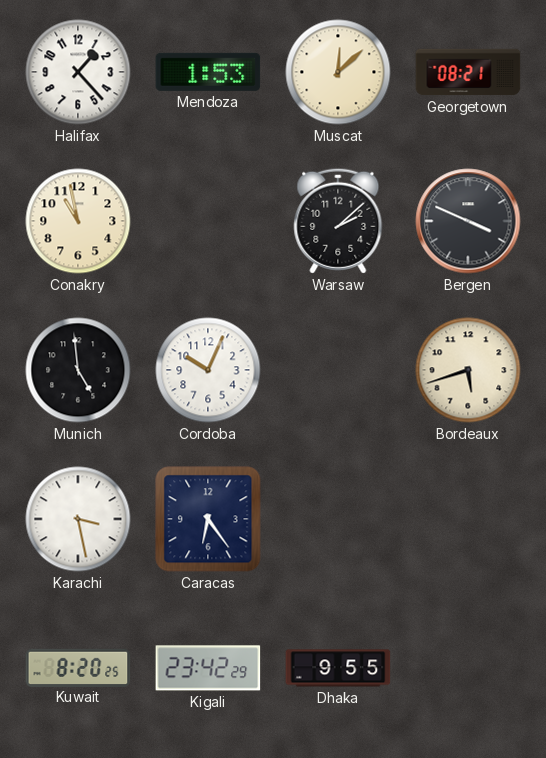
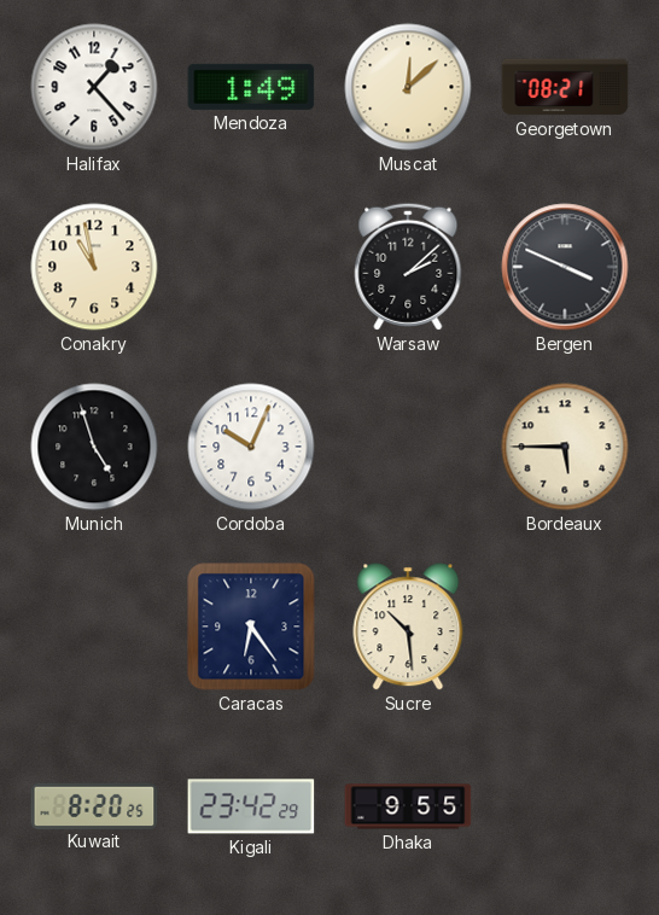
Mendoza: 1:53 -> 1:49
Munich: 4:59 -> 4:57
Bordeaux: 5:42 -> 5:45
Karachi: 3:28 -> none
Sucre: none -> 10:29
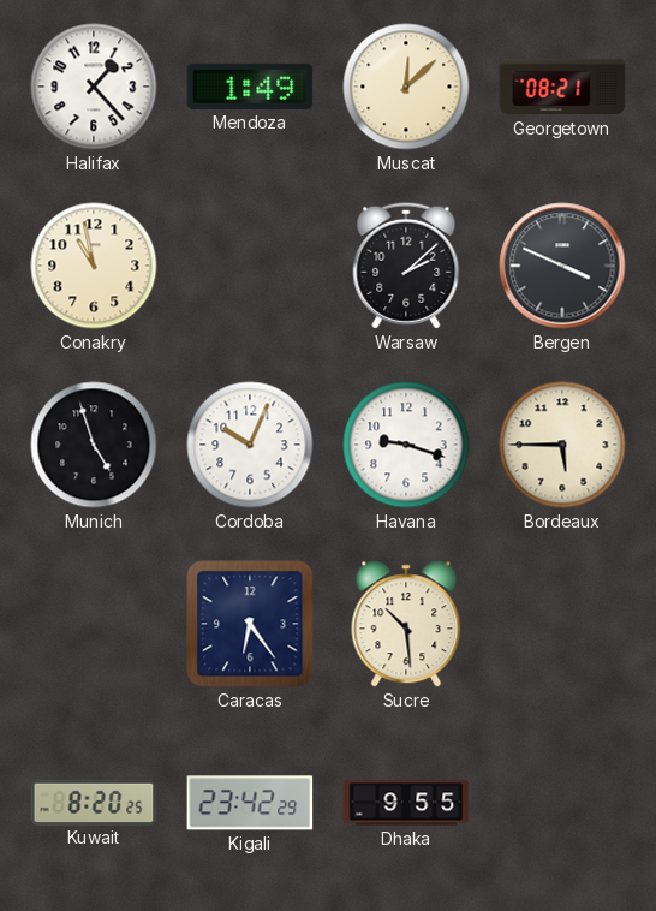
Havana: none -> 9:18
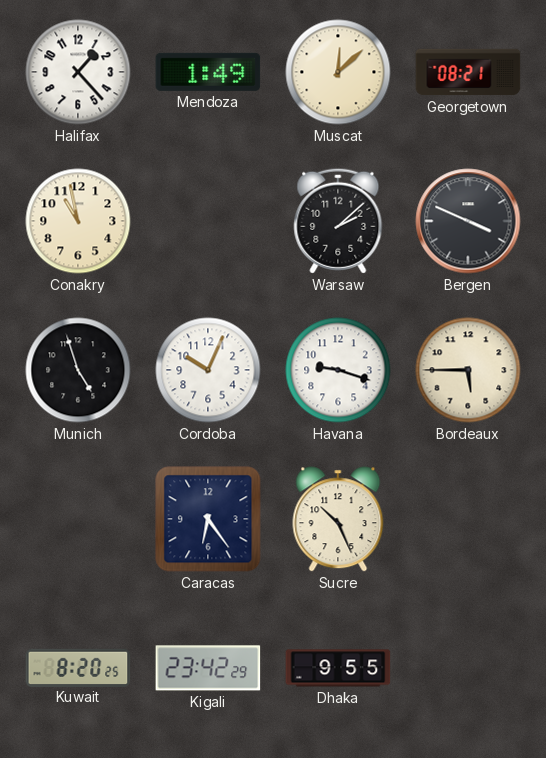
Sucre: 10:29 -> 10:26
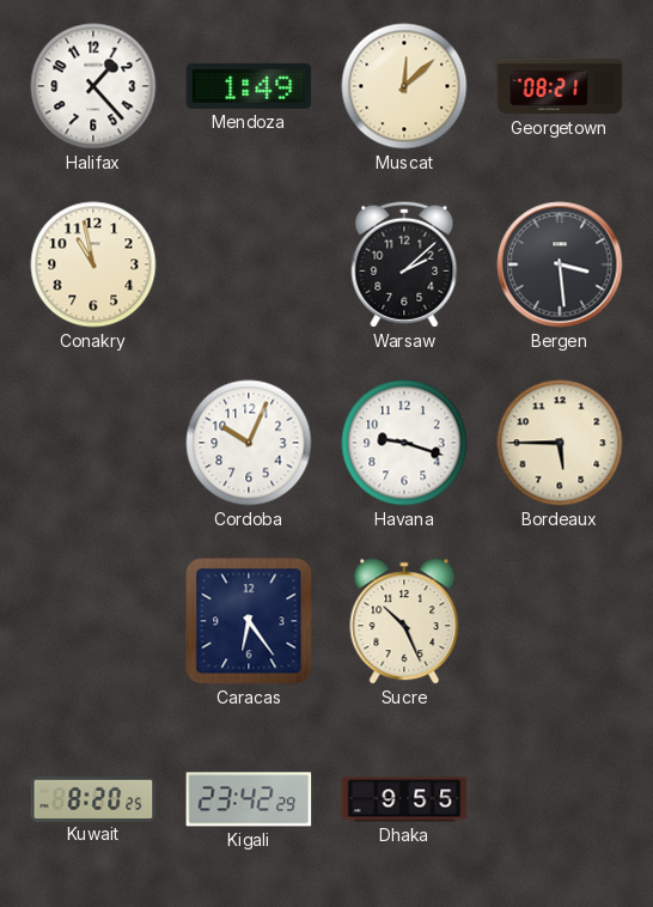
Bergen: 3:49 -> 3:29
Munich: 4:57 -> none
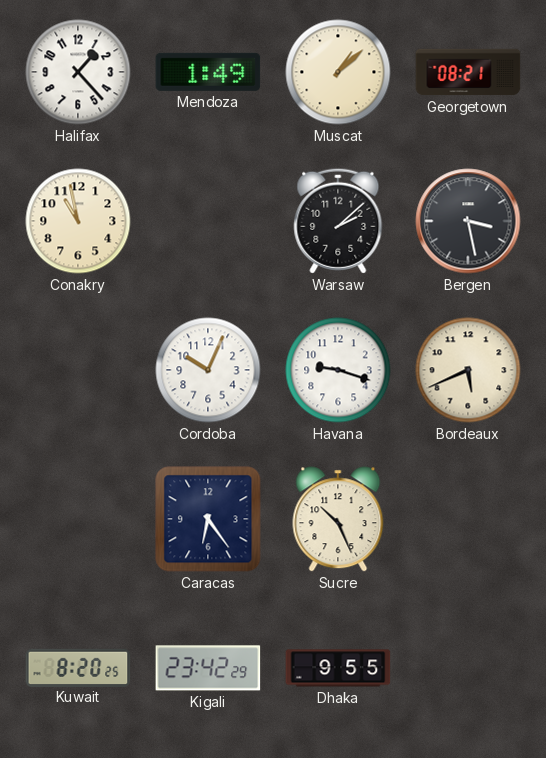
Muscat: 12:08 -> 1:08
Bergen: 3:29 -> 3:28
Bordeaux: 5:45 -> 5:41
